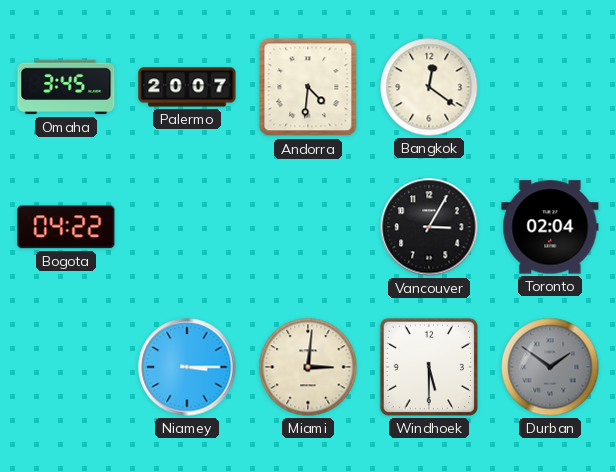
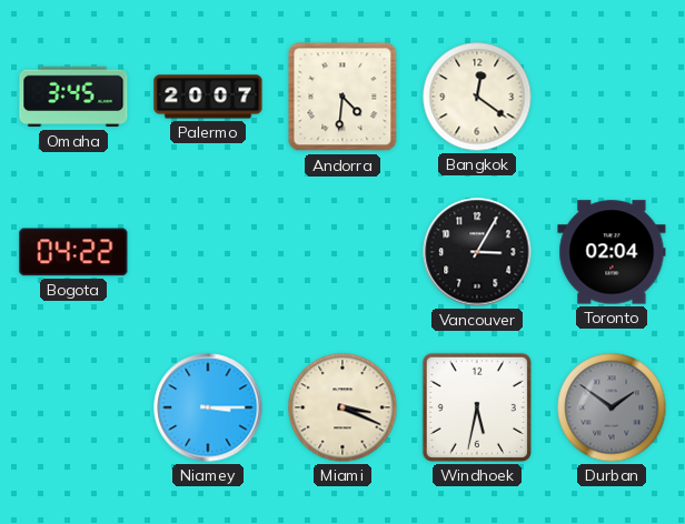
Miami: 3:01 -> 3:19
Windhoek: 5:30 -> 5:32
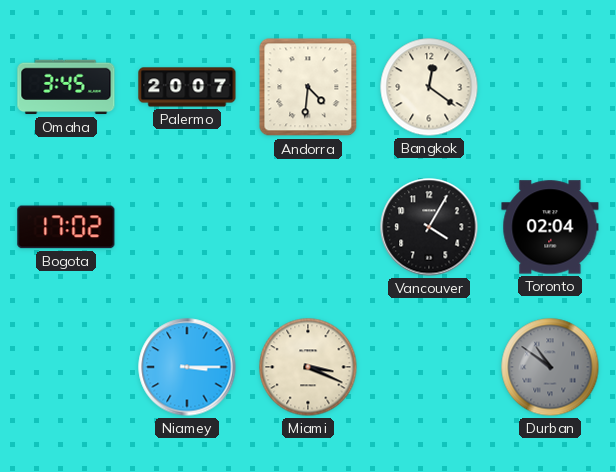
Bogota: 04:22 -> 17:02
Vancouver: 3:05 -> 4:05
Windhoek: 5:32 -> none
Durban: 1:51 -> 10:51
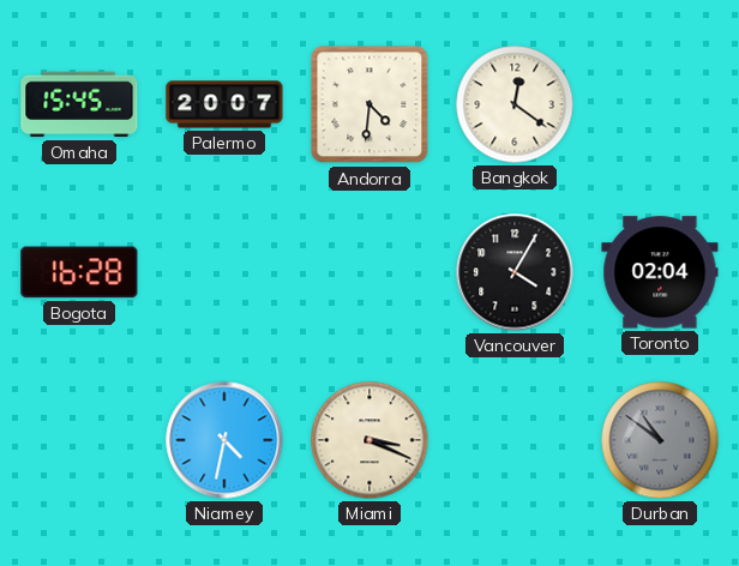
Omaha: 3:45 -> 15:45
Bogota: 17:02 -> 16:28
Niamey: 3:15 -> 4:32
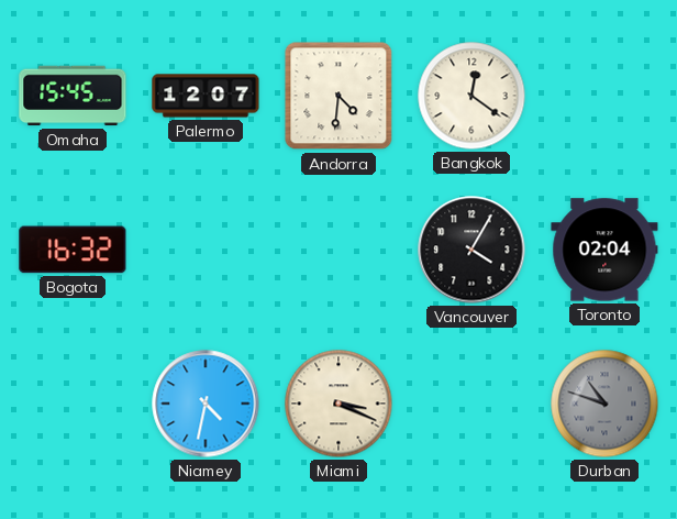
Palermo: 20:07 -> 12:07
Bogota: 16:28 -> 16:32
Durban: 10:51 -> 10:48
